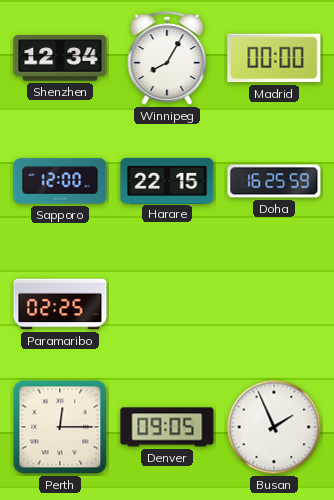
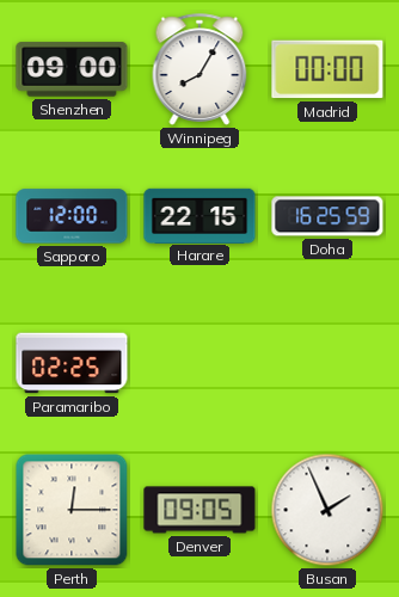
Shenzhen: 12:34 -> 09:00
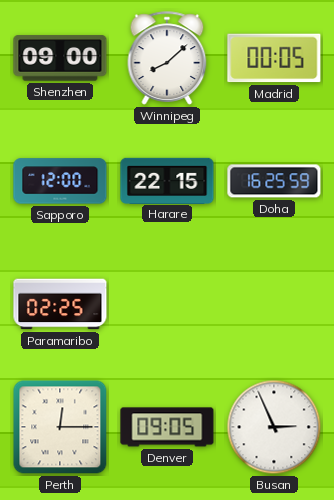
Winnipeg: 8:05 -> 8:08
Madrid: 00:00 -> 00:05
Busan: 1:56 -> 2:56
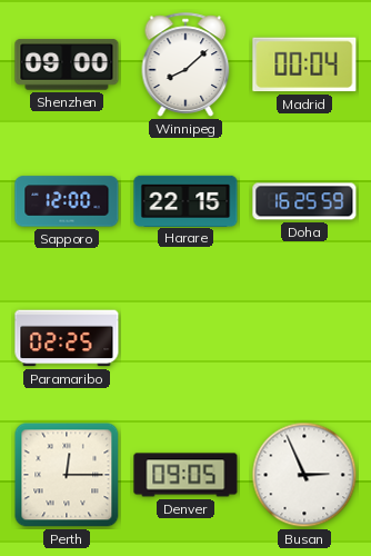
Madrid: 00:05 -> 00:04
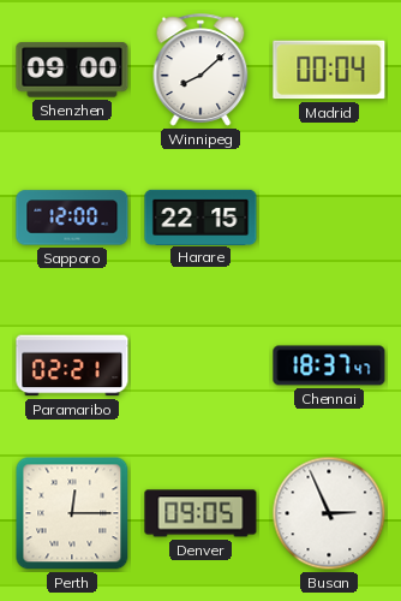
Doha: 16:25 -> none
Paramaribo: 02:25 -> 02:21
Chennai: none -> 18:37
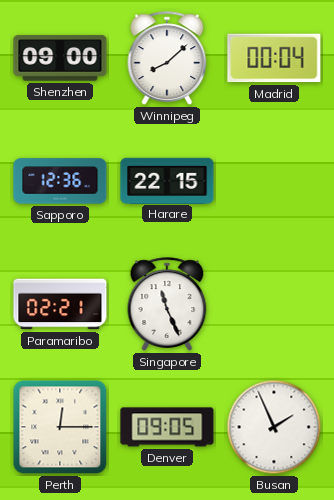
Sapporo: 12:00 -> 12:36
Singapore: none -> 11:26
Chennai: 18:37 -> none
Busan: 2:56 -> 1:56
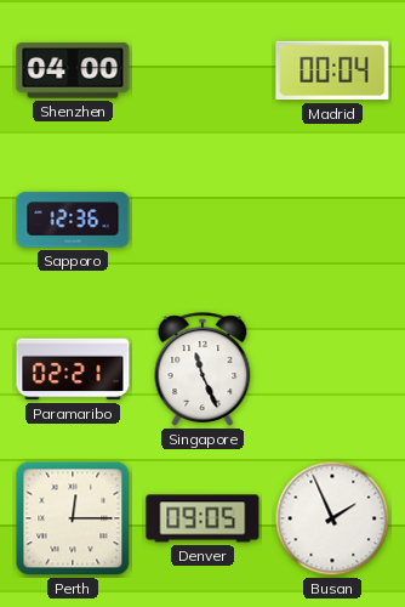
Shenzhen: 09:00 -> 04:00
Winnipeg: 8:08 -> none
Harare: 22:15 -> none
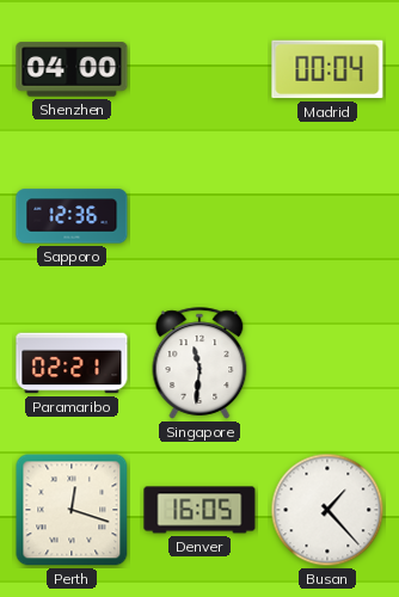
Singapore: 11:26 -> 11:31
Perth: 12:15 -> 12:18
Denver: 09:05 -> 16:05
Busan: 1:56 -> 1:23
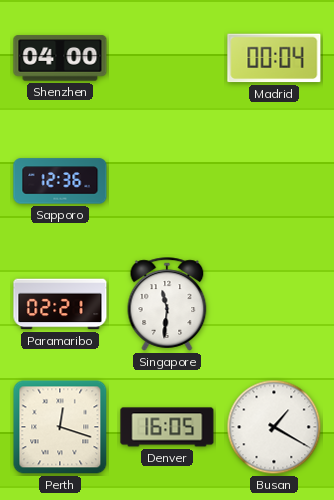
Busan: 1:23 -> 1:20
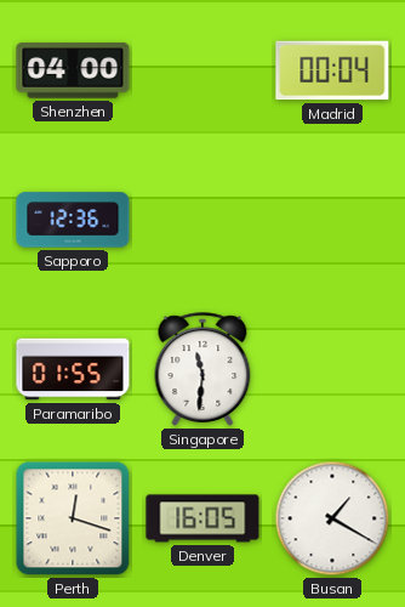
Paramaribo: 02:21 -> 01:55
